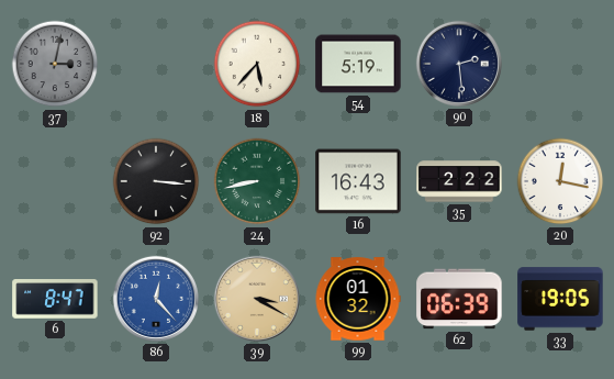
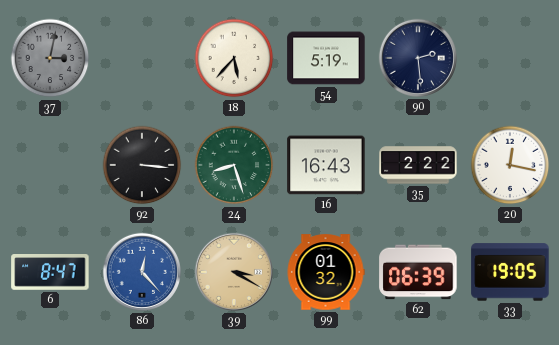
24: 8:43 -> 8:27
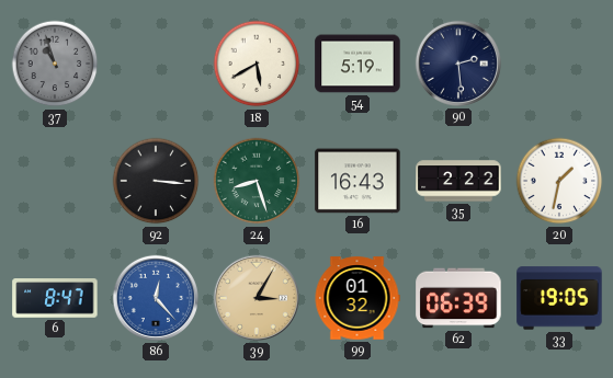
37: 3:02 -> 10:57
18: 5:37 -> 5:40
20: 12:17 -> 1:32
39: 3:20 -> 3:05
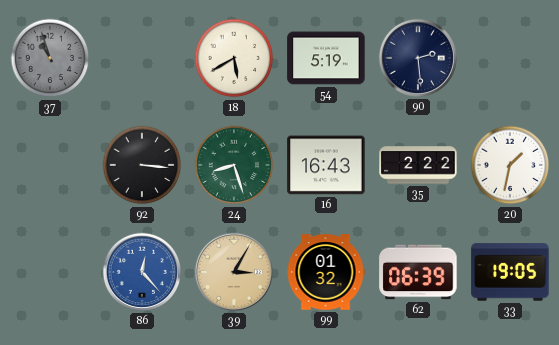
6: 8:47 -> none
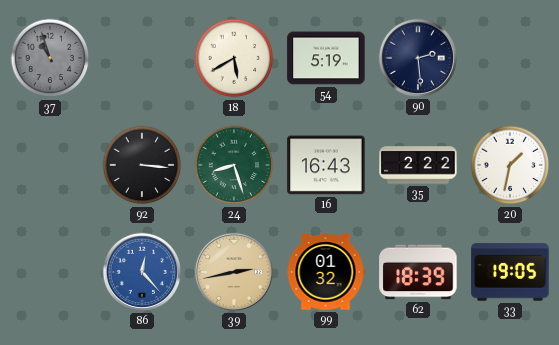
39: 3:05 -> 2:43
62: 06:39 -> 18:39
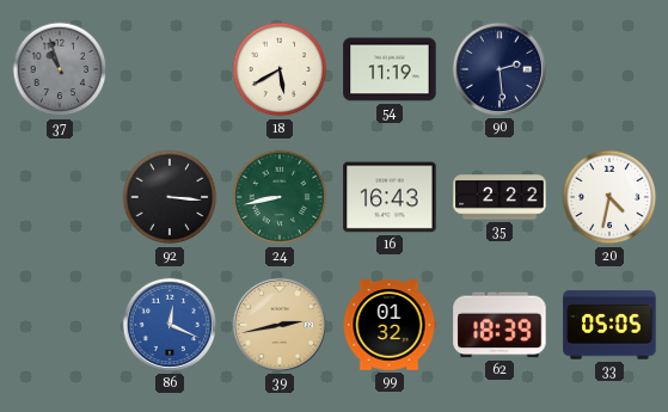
54: 5:19 -> 11:19
24: 8:27 -> 8:43
20: 1:32 -> 4:32
86: 12:23 -> 12:19
33: 19:05 -> 05:05
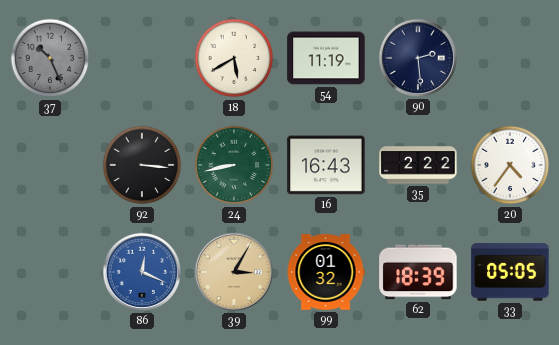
37: 10:57 -> 10:26
20: 4:32 -> 4:36
39: 2:43 -> 3:05
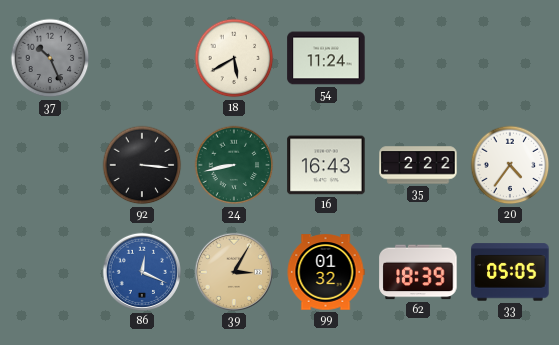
54: 11:19 -> 11:24
90: 2:29 -> none
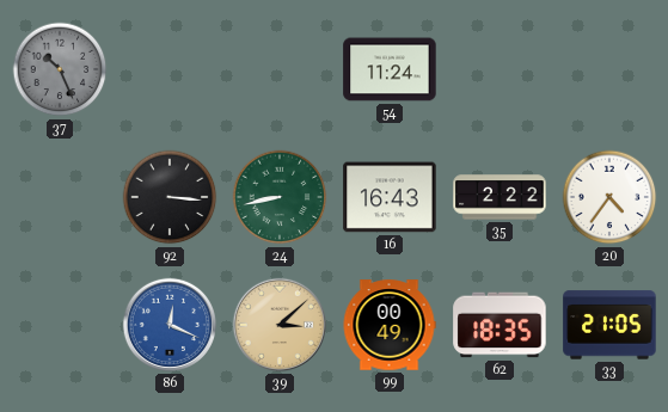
18: 5:40 -> none
39: 3:05 -> 3:08
99: 01:32 -> 00:49
62: 18:39 -> 18:35
33: 05:05 -> 21:05
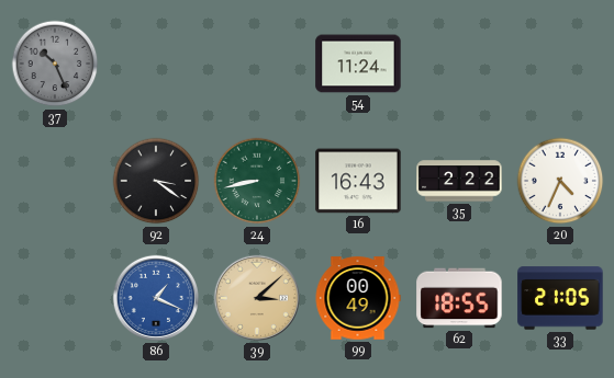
92: 3:16 -> 3:21
20: 4:36 -> 4:34
86: 12:19 -> 1:19
62: 18:35 -> 18:55
